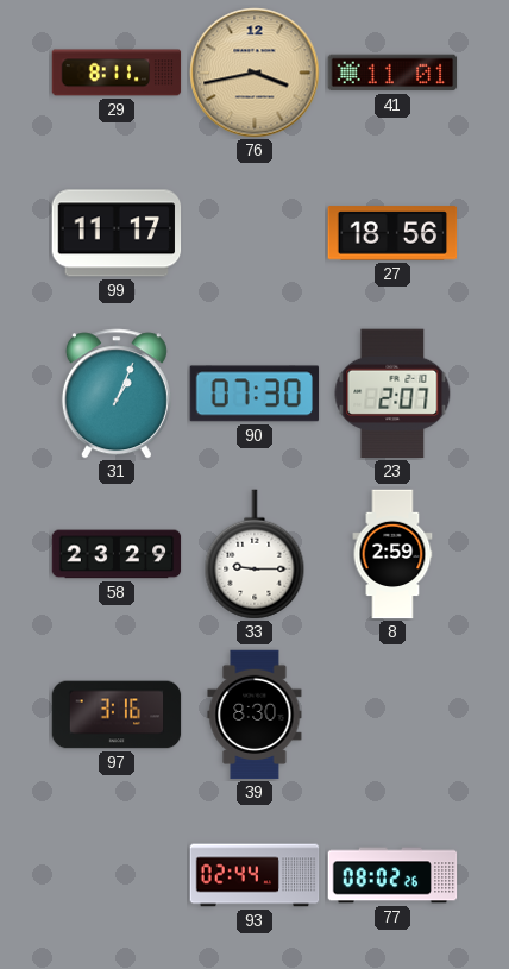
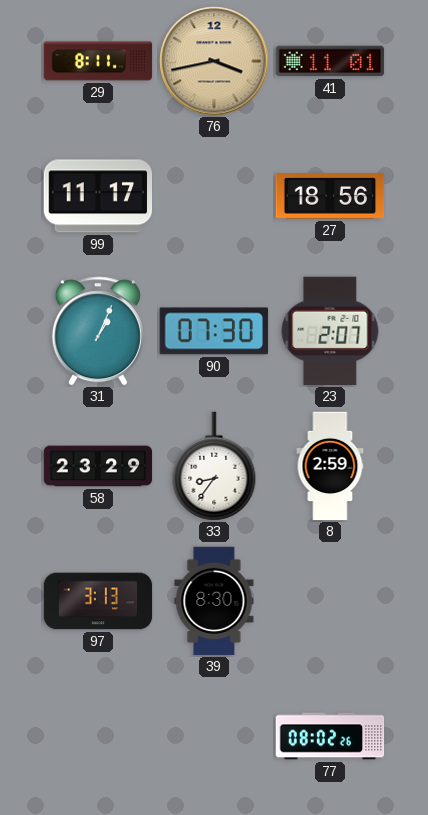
33: 9:15 -> 8:36
97: 3:16 -> 3:13
93: 02:44 -> none
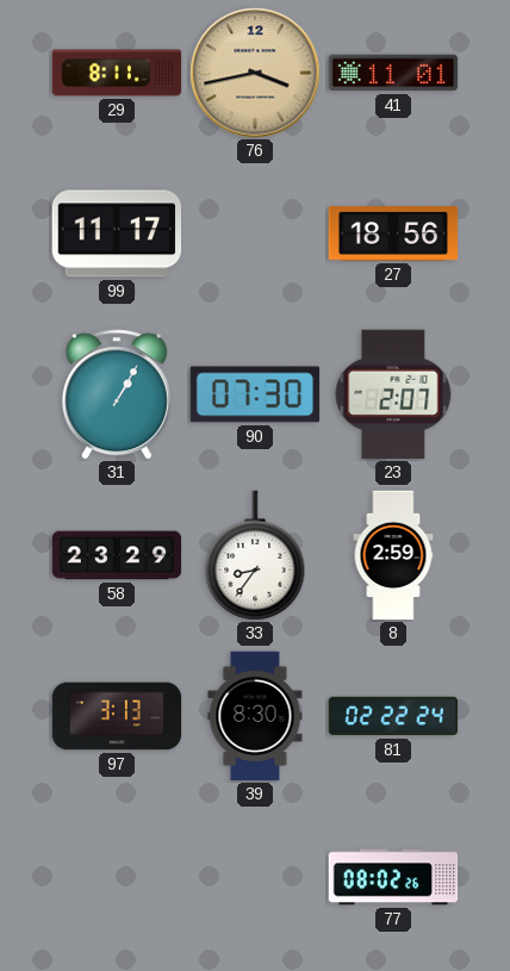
31: 1:04 -> 1:05
81: none -> 02:22
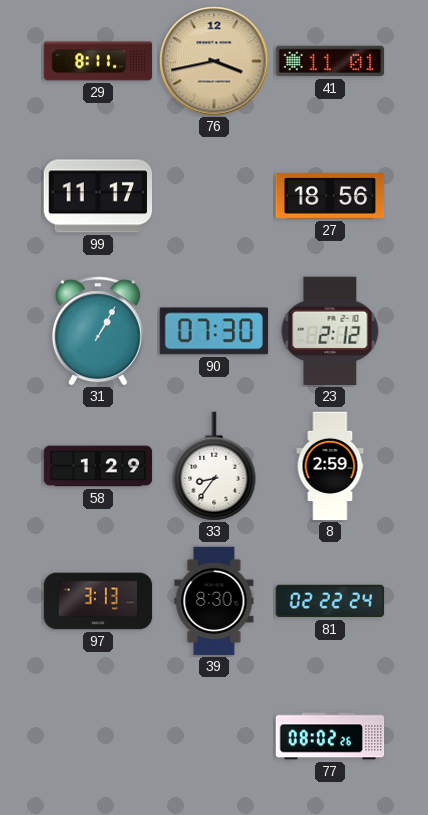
23: 2:07 -> 2:12
58: 23:29 -> 1:29
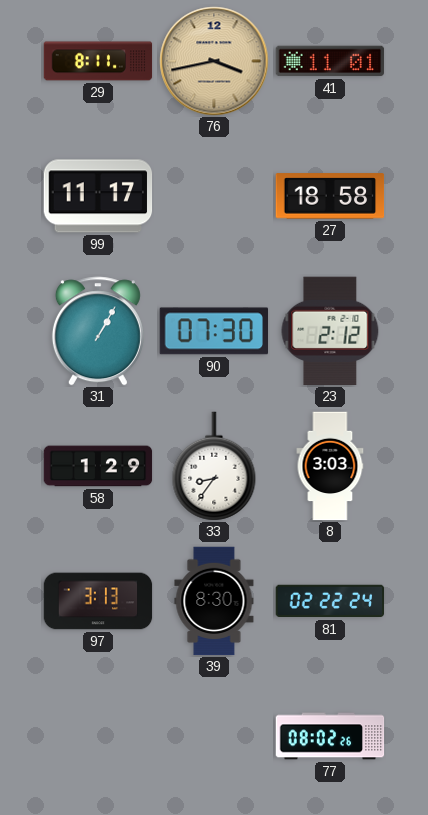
27: 18:56 -> 18:58
8: 2:59 -> 3:03
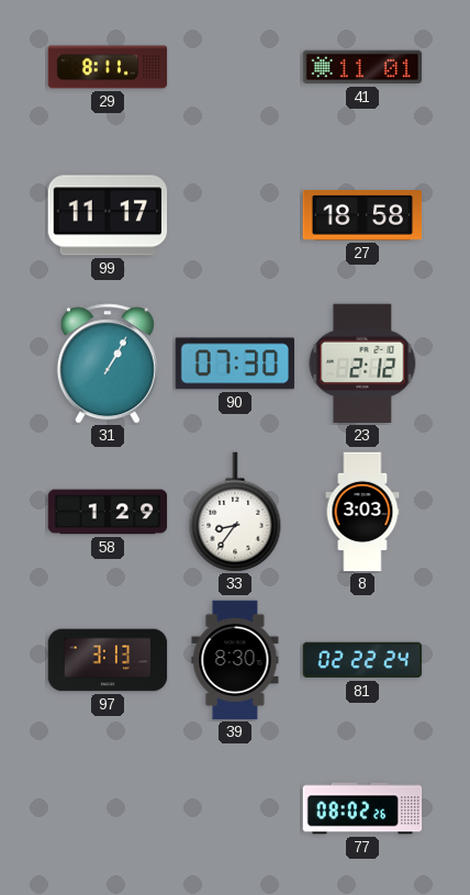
76: 3:43 -> none
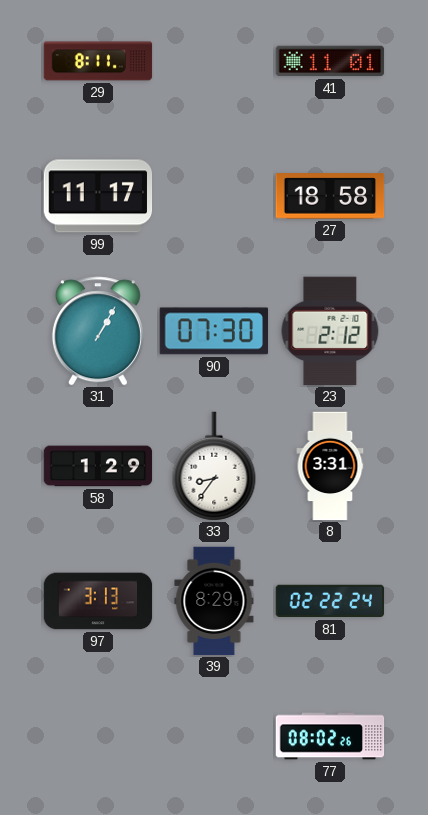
8: 3:03 -> 3:31
39: 8:30 -> 8:29
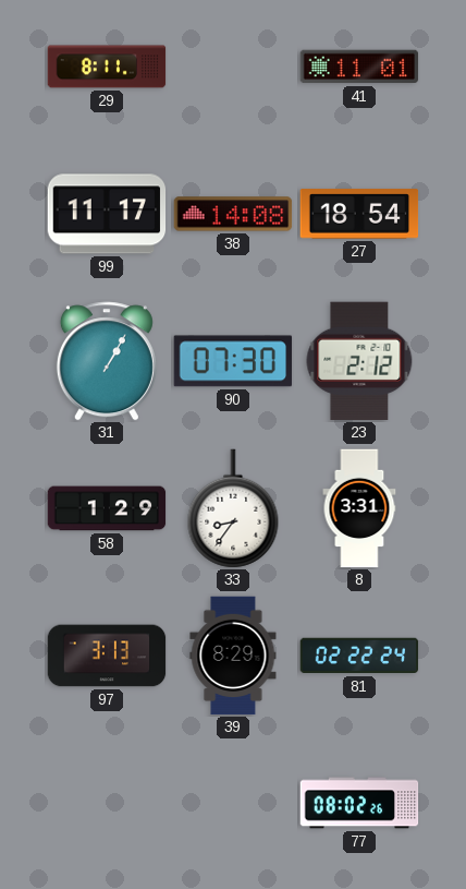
38: none -> 14:08
27: 18:58 -> 18:54
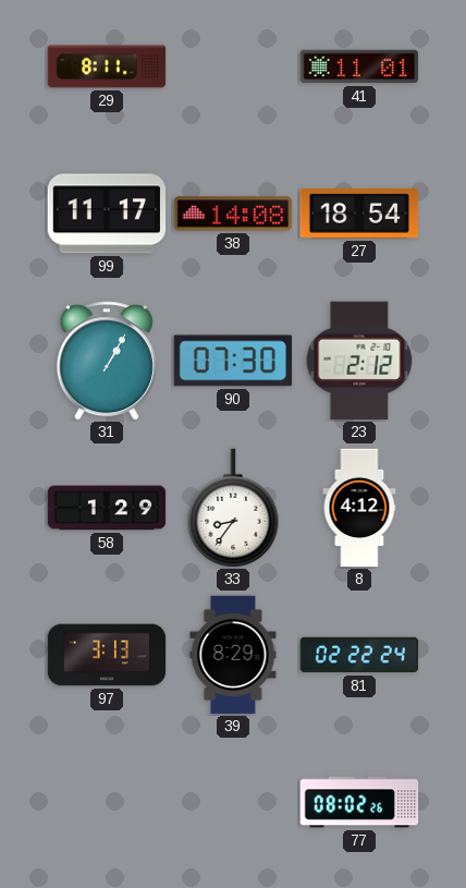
8: 3:31 -> 4:12
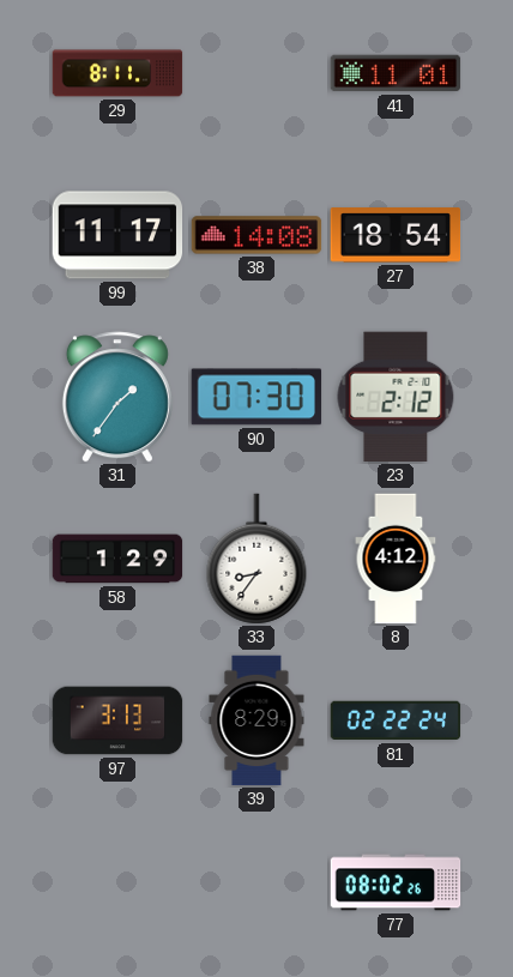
31: 1:05 -> 1:36
